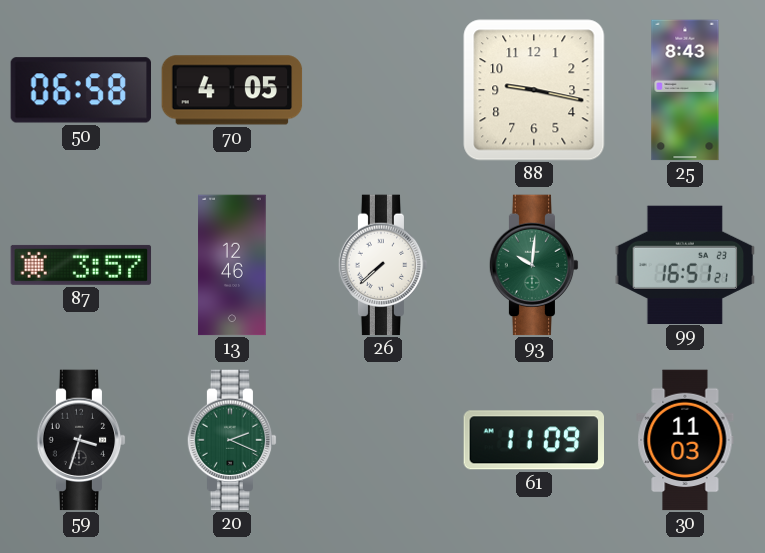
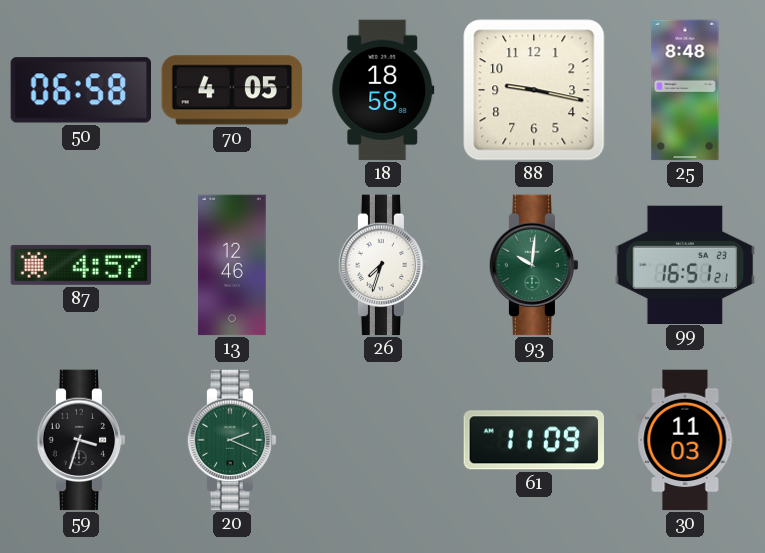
18: none -> 18:58
25: 8:43 -> 8:48
87: 3:57 -> 4:57
26: 7:38 -> 7:33
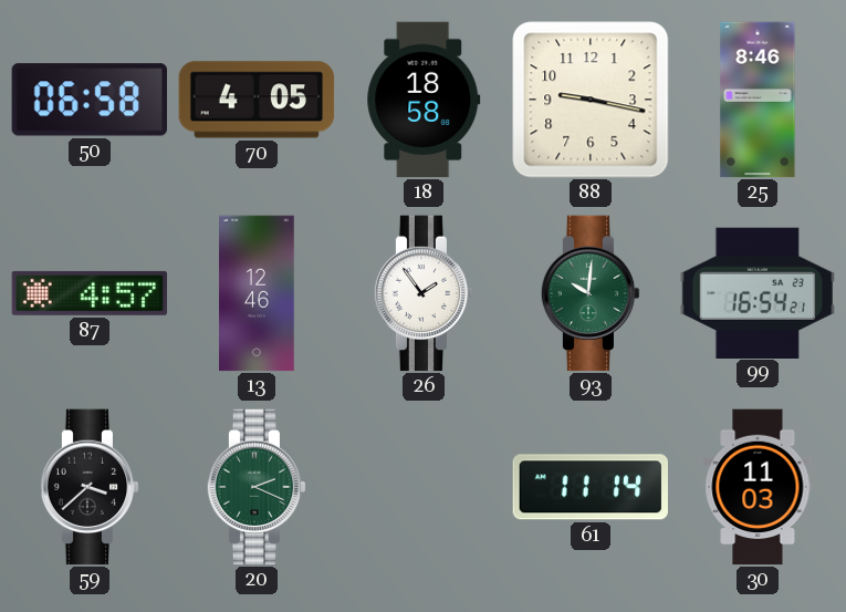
25: 8:48 -> 8:46
26: 7:33 -> 1:54
99: 16:51 -> 16:54
59: 3:33 -> 3:38
61: 11:09 -> 11:14
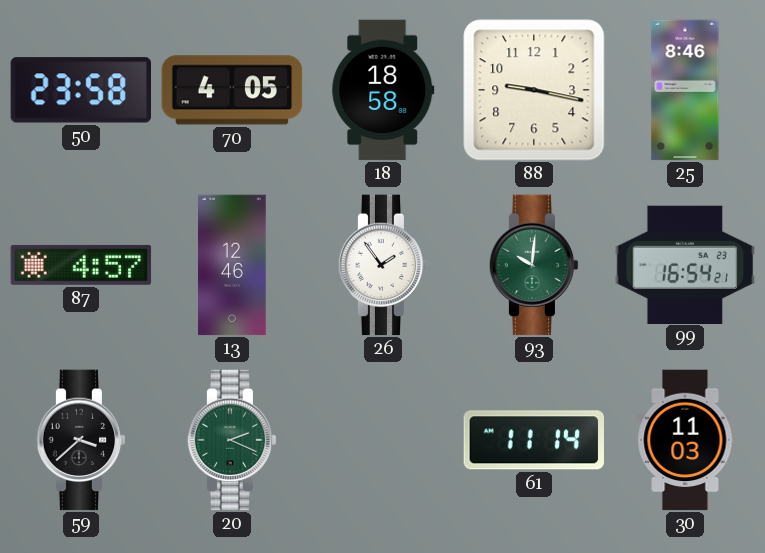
50: 06:58 -> 23:58
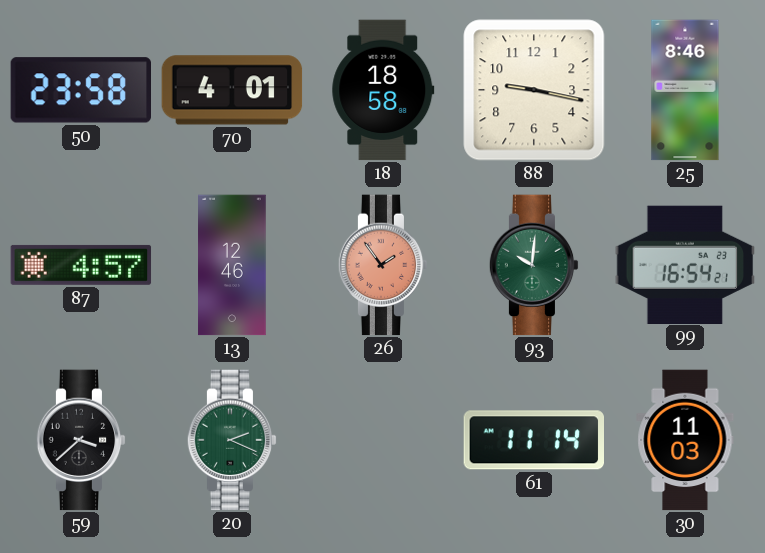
70: 4:05 -> 4:01
26 dial: white -> salmon
